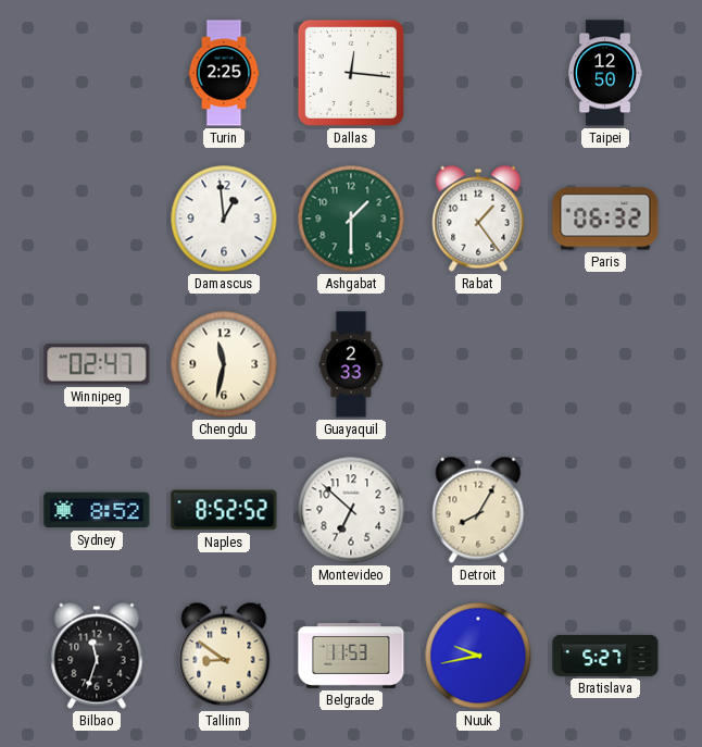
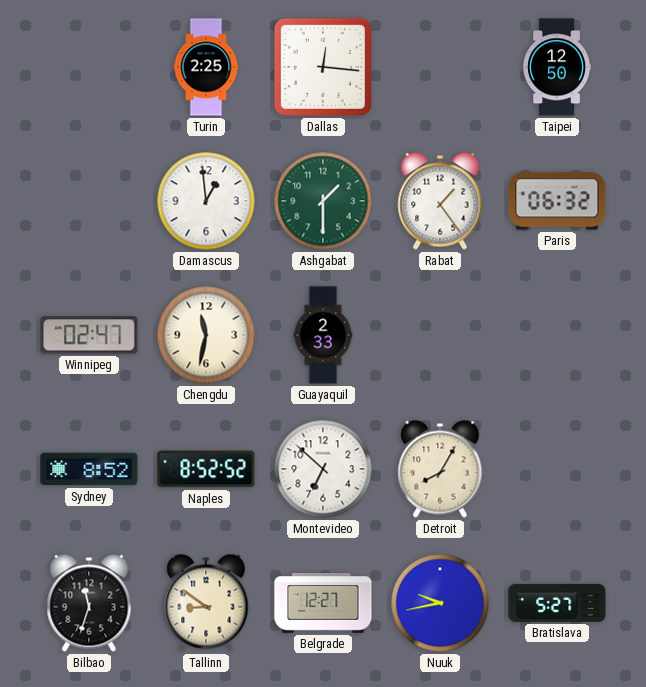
Belgrade: 11:53 -> 12:27
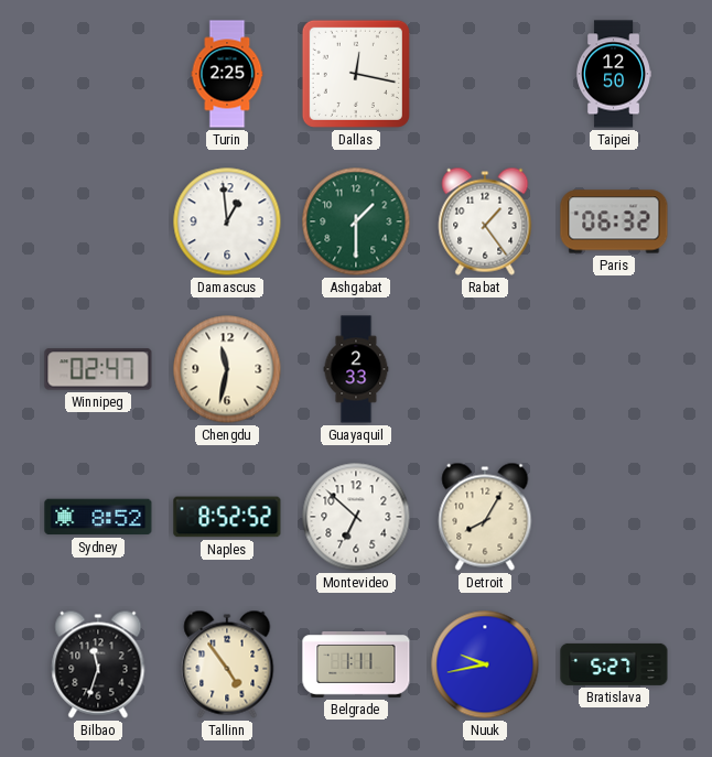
Dallas: 12:16 -> 12:17
Tallinn: 8:51 -> 4:54
Belgrade: 12:27 -> 1:11
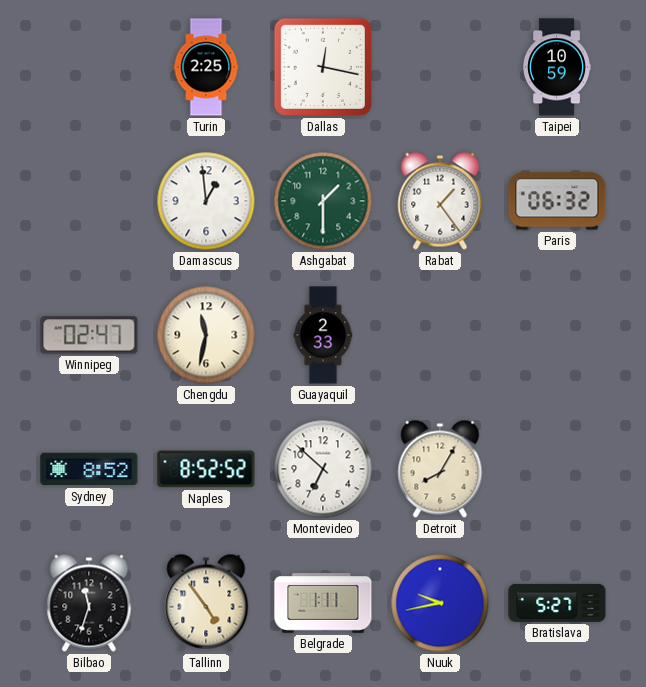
Taipei: 12:50 -> 10:59
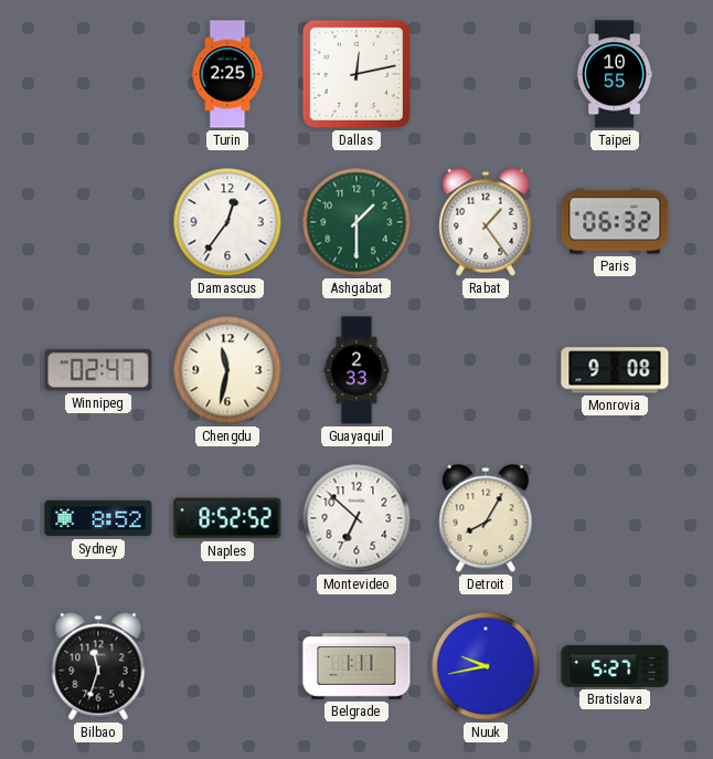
Dallas: 12:17 -> 12:13
Taipei: 10:59 -> 10:55
Damascus: 12:59 -> 12:36
Monrovia: none -> 9:08
Tallinn: 4:54 -> none
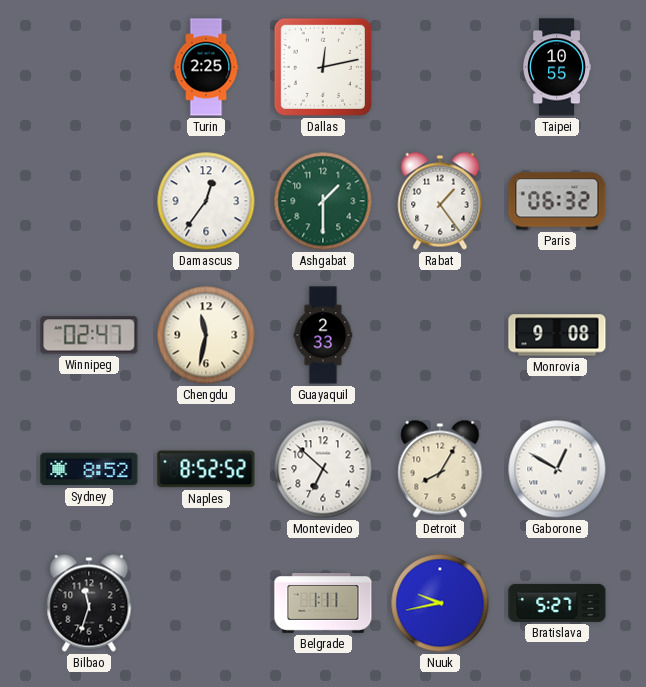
Gaborone: none -> 12:50
